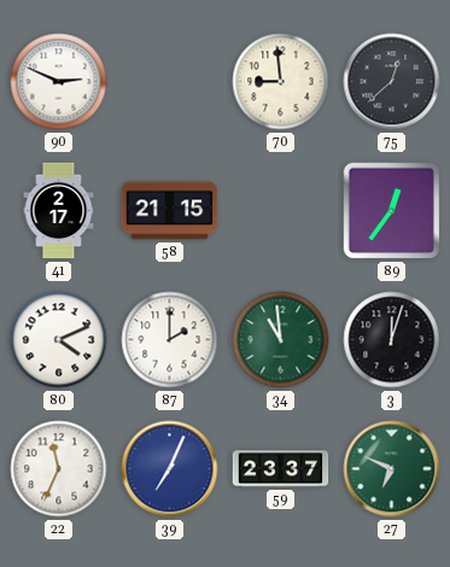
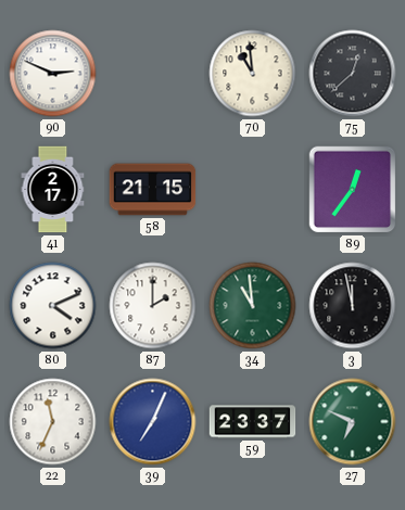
70: 8:59 -> 10:59
3: 12:03 -> 11:58
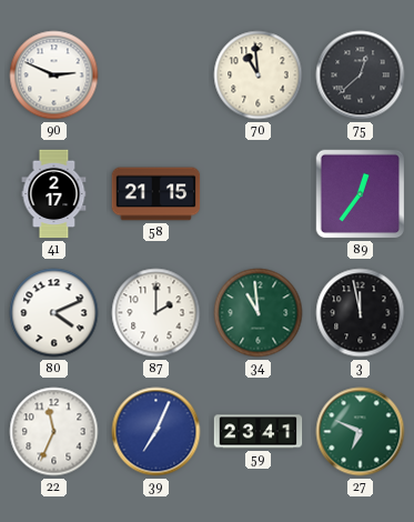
59: 23:37 -> 23:41
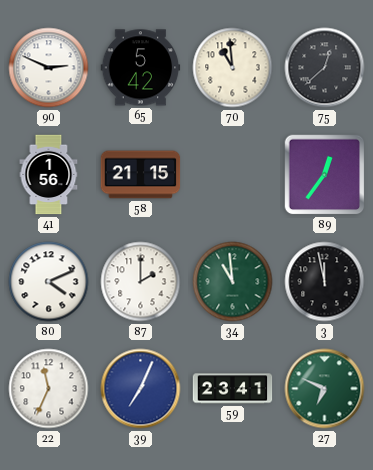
65: none -> 5:42
41: 2:17 -> 1:56
